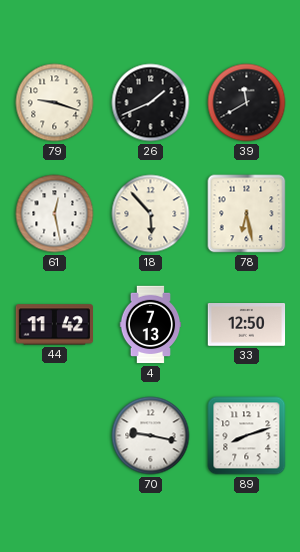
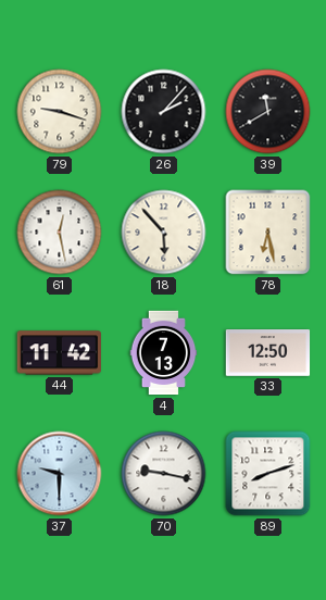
26: 1:41 -> 2:07
37: none -> 9:30
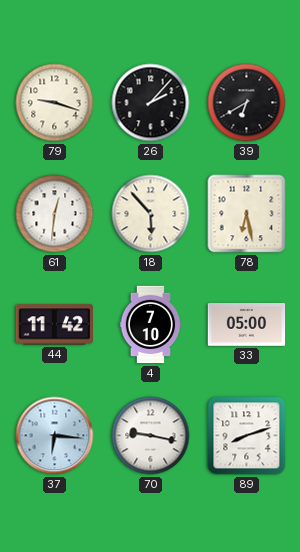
39: 11:40 -> 6:40
61: 12:28 -> 12:31
4: 7:13 -> 7:10
33: 12:50 -> 05:00
37: 9:30 -> 6:16
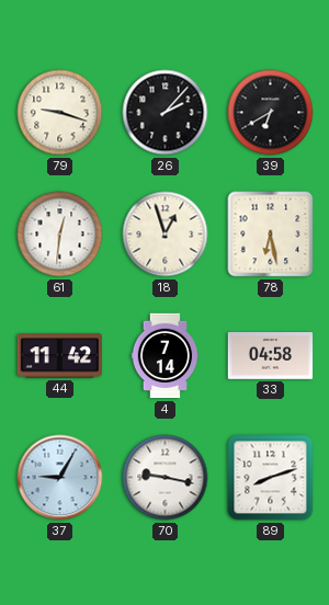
18: 5:53 -> 12:57
4: 7:10 -> 7:14
33: 05:00 -> 04:58
37: 6:16 -> 9:05
